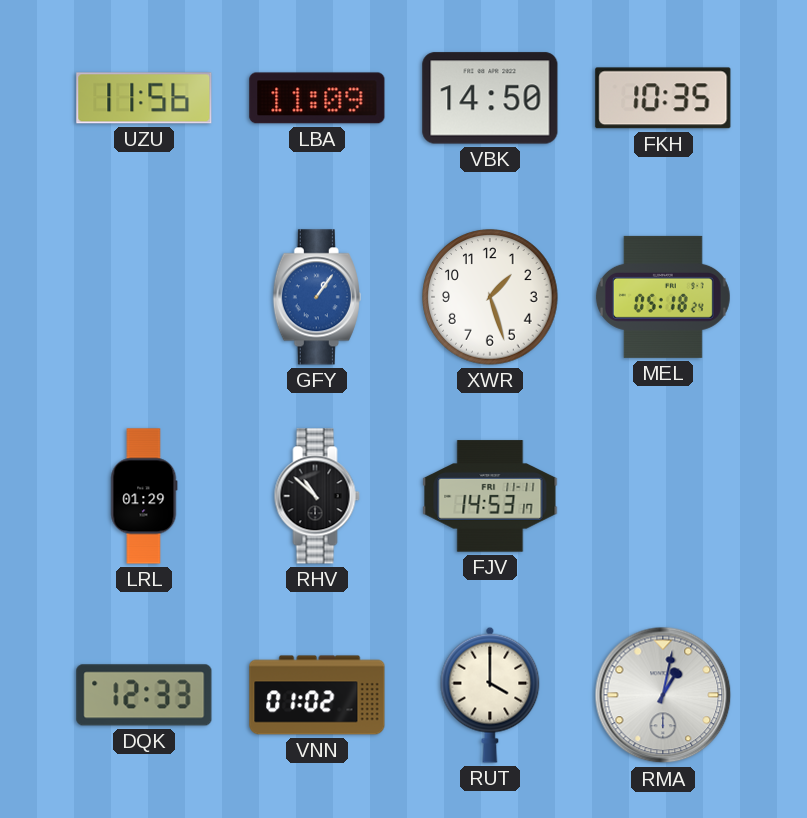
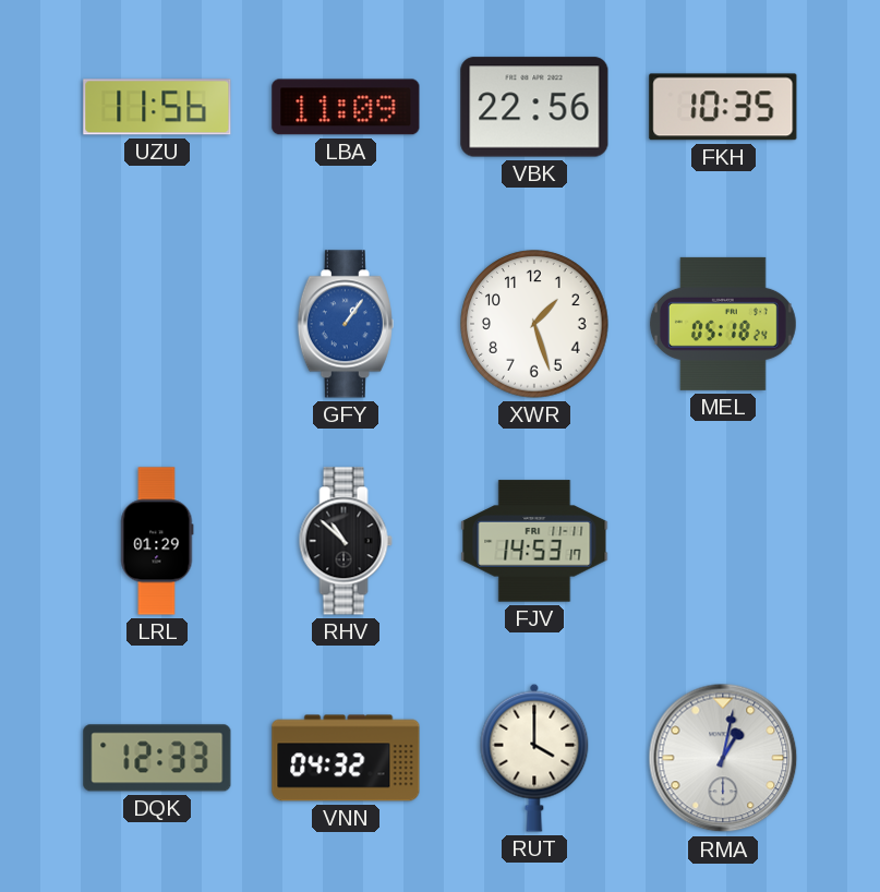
VBK: 14:50 -> 22:56
VNN: 01:02 -> 04:32
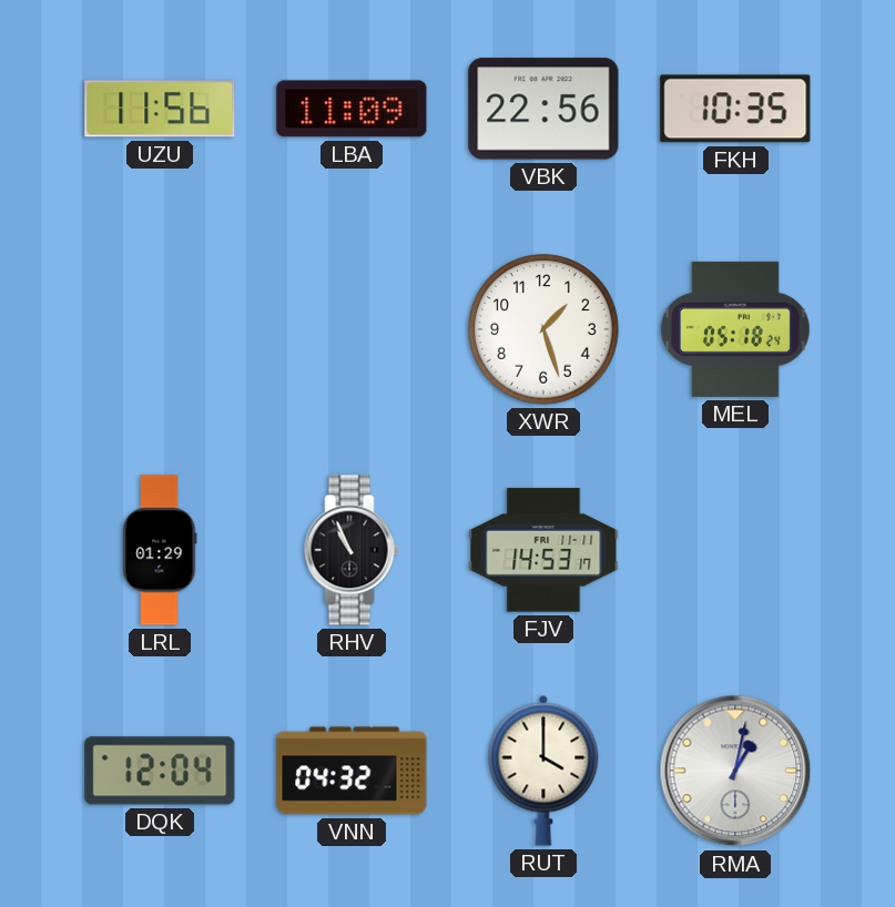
GFY: 1:06 -> none
RHV: 10:52 -> 10:56
DQK: 12:33 -> 12:04
